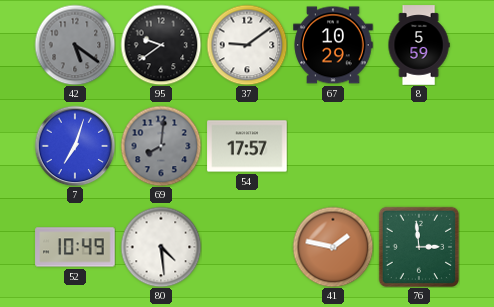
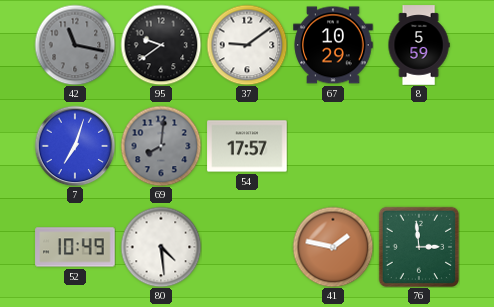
42: 5:21 -> 11:17
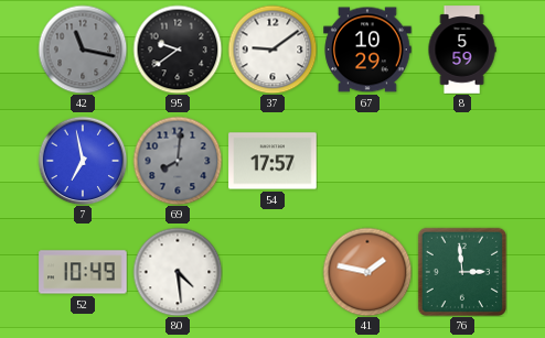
7: 7:03 -> 6:58
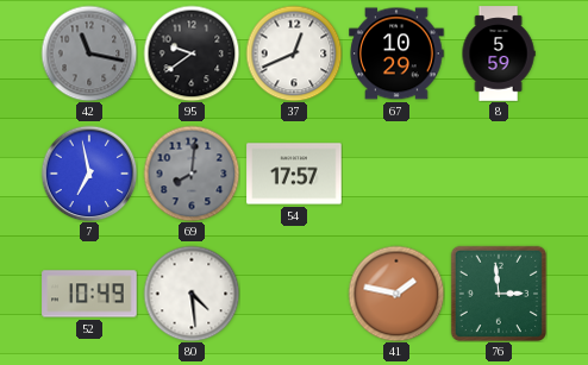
37: 9:09 -> 12:41
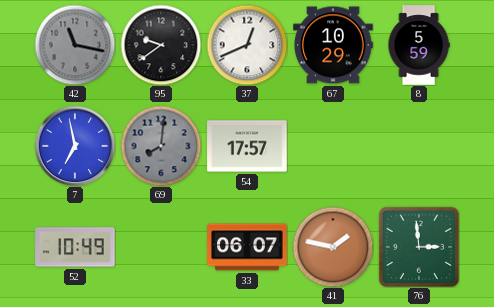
80: 4:29 -> none
33: none -> 06:07
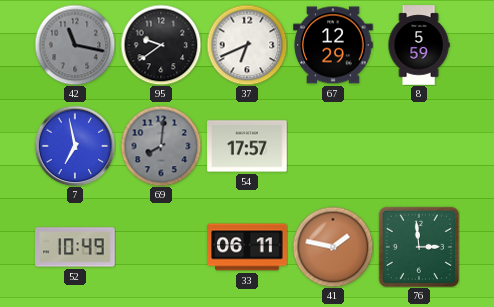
37: 12:41 -> 6:41
67: 10:29 -> 12:29
33: 06:07 -> 06:11
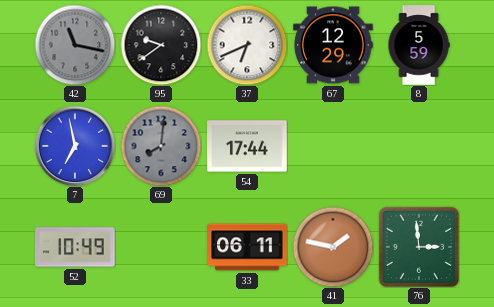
54: 17:57 -> 17:44
